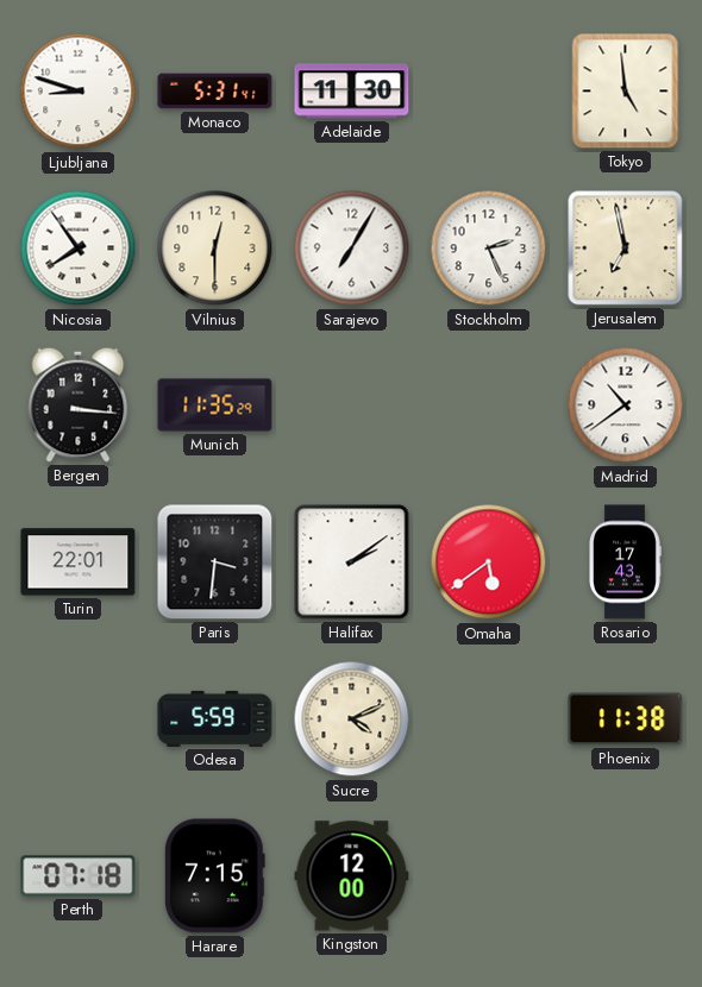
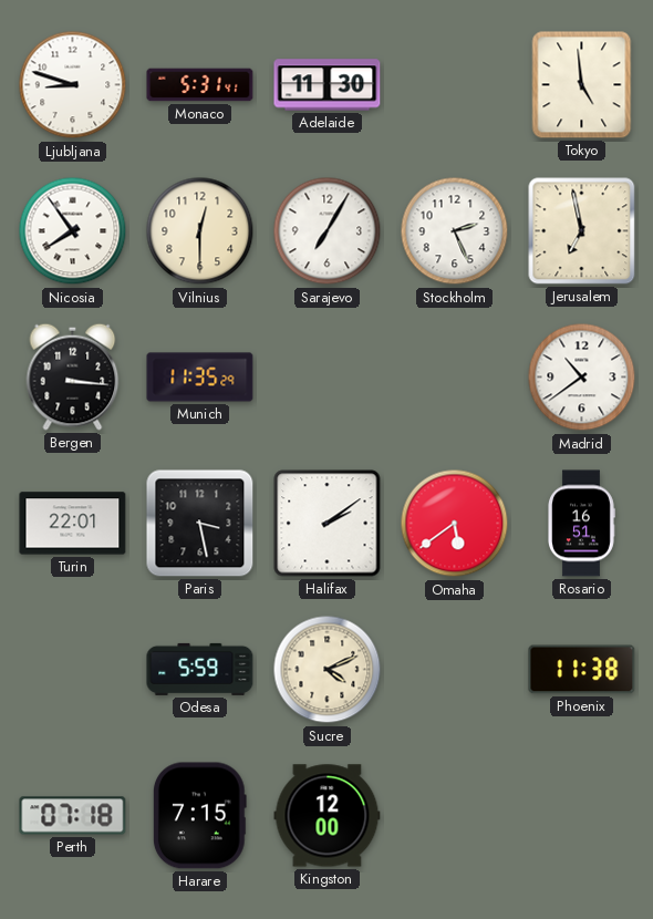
Paris: 3:31 -> 3:28
Rosario: 17:43 -> 16:51
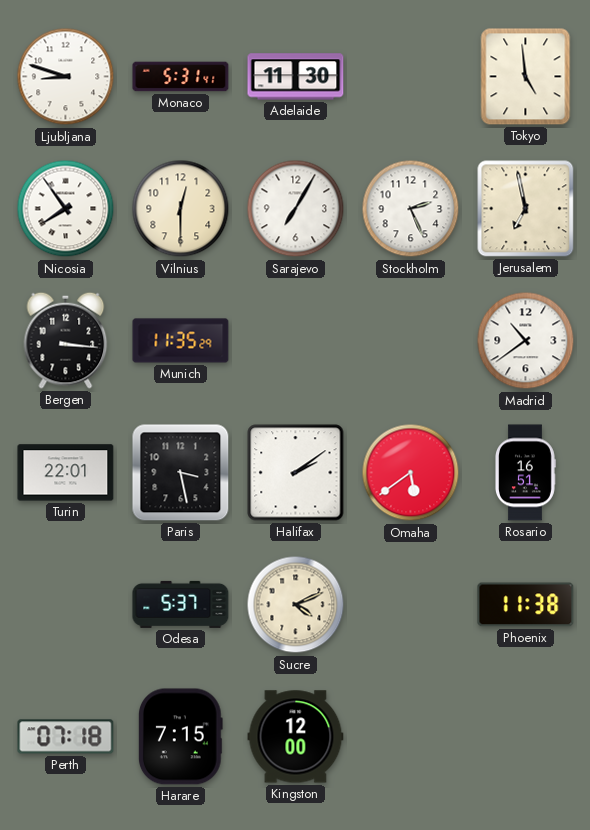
Odesa: 5:59 -> 5:37
